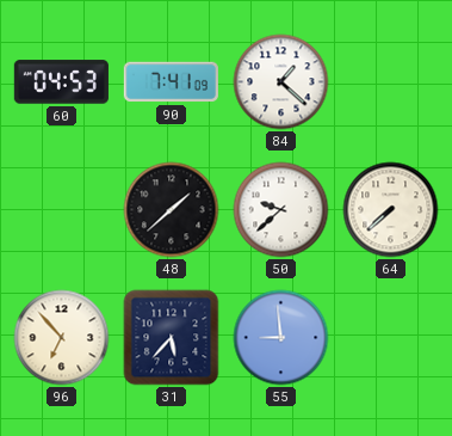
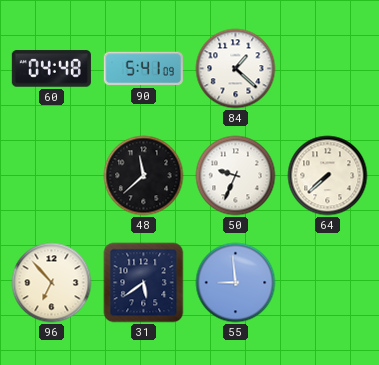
60: 04:53 -> 04:48
90: 7:41 -> 5:41
48: 1:38 -> 11:38
50: 9:38 -> 9:34
31: 5:37 -> 5:39
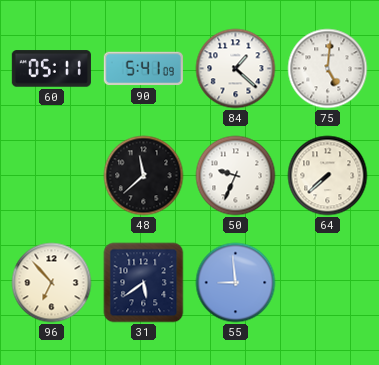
60: 04:48 -> 05:11
75: none -> 5:01
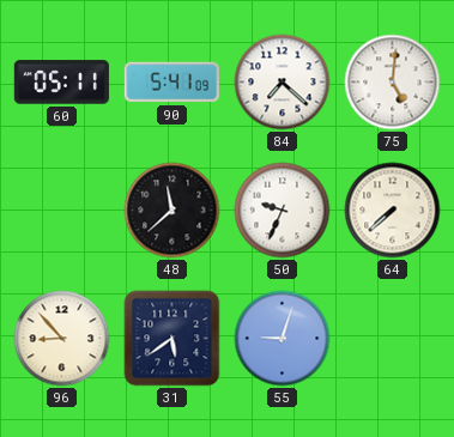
84: 1:22 -> 7:22
96: 6:53 -> 8:53
55: 8:59 -> 9:03
